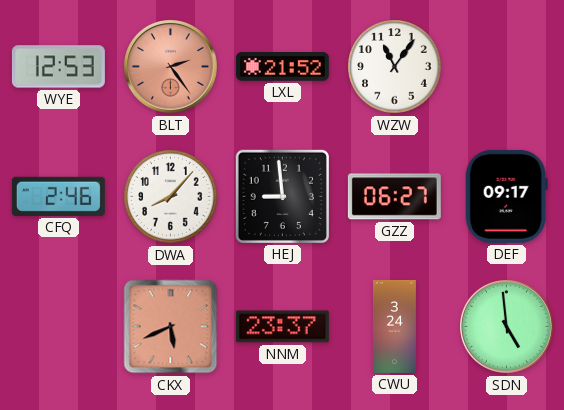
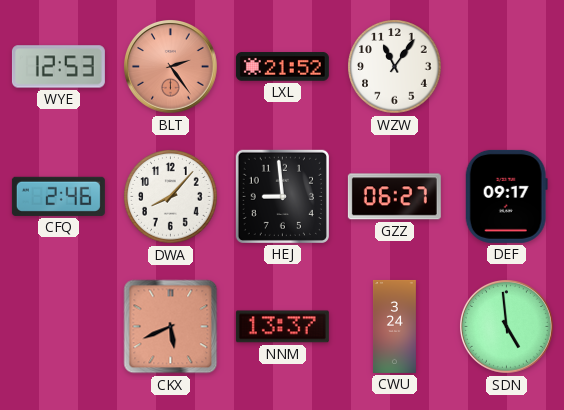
NNM: 23:37 -> 13:37
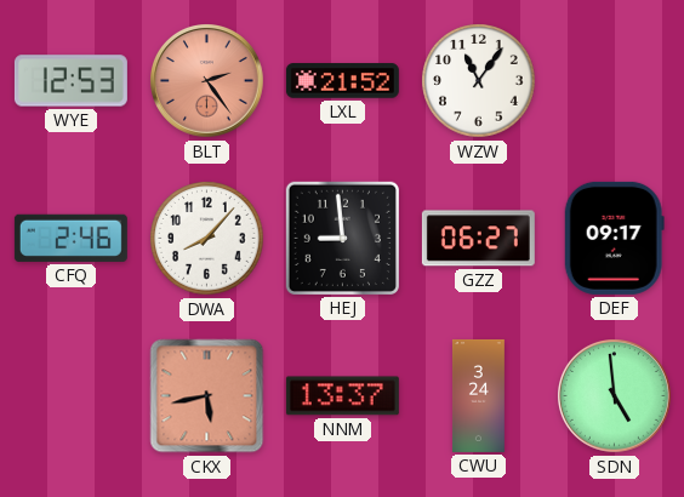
CKX: 5:41 -> 5:43
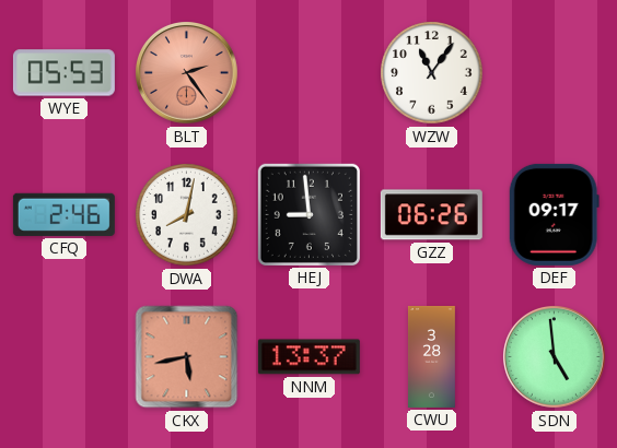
WYE: 12:53 -> 05:53
LXL: 21:52 -> none
DWA: 8:07 -> 8:02
GZZ: 06:27 -> 06:26
CWU: 3:24 -> 3:28
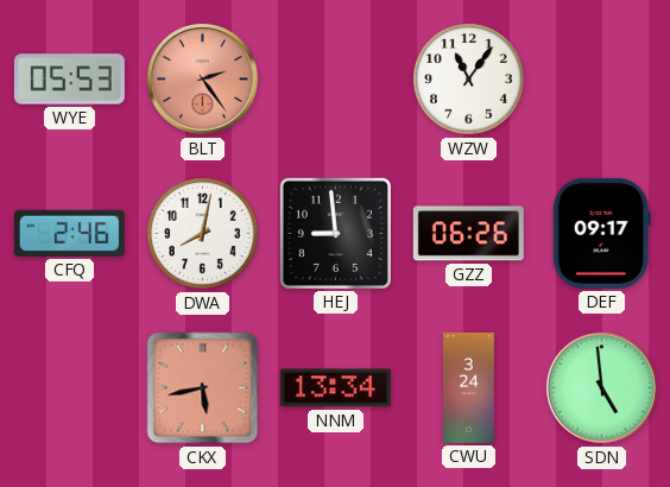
NNM: 13:37 -> 13:34
CWU: 3:28 -> 3:24
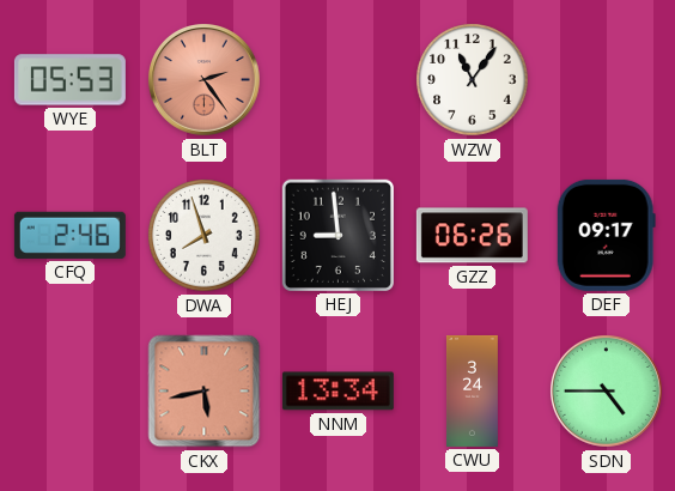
DWA: 8:02 -> 7:57
SDN: 4:59 -> 4:45
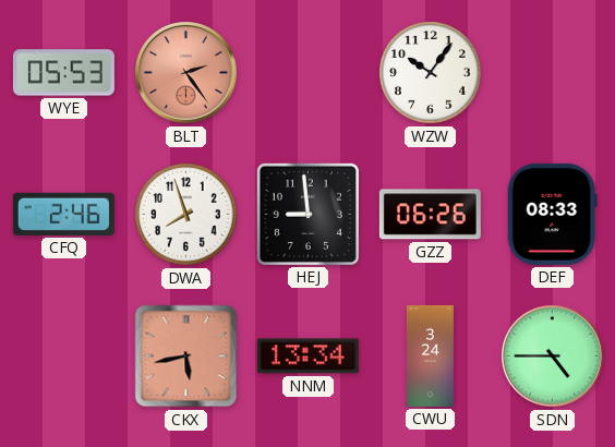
WZW: 11:06 -> 10:06
DEF: 09:17 -> 08:33
